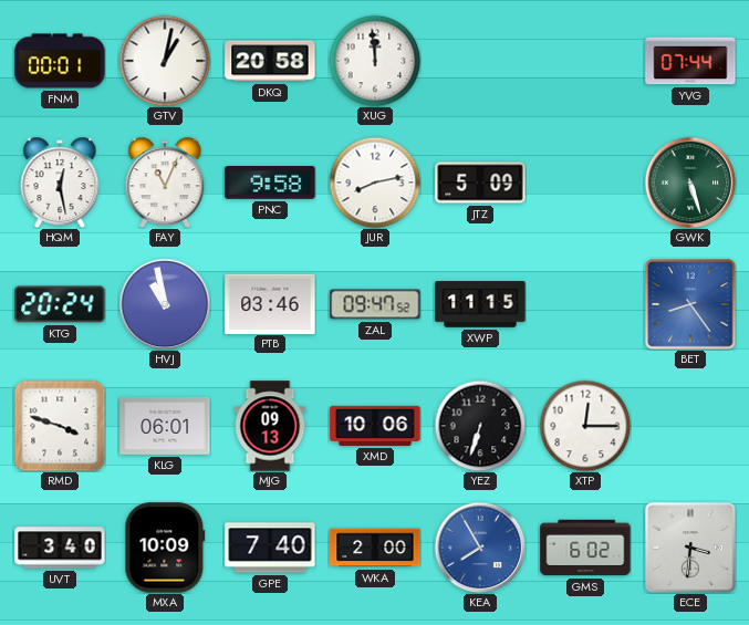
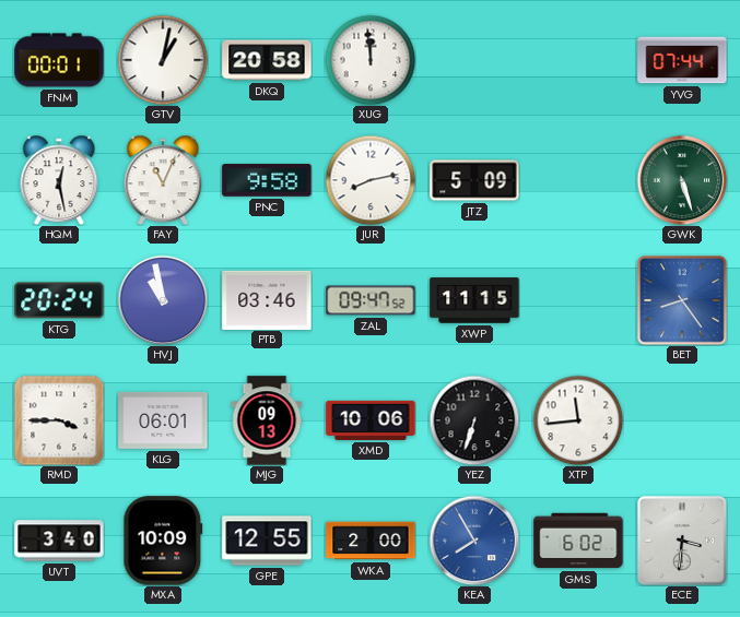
RMD: 3:48 -> 3:45
XTP: 12:15 -> 11:44
GPE: 7:40 -> 12:55
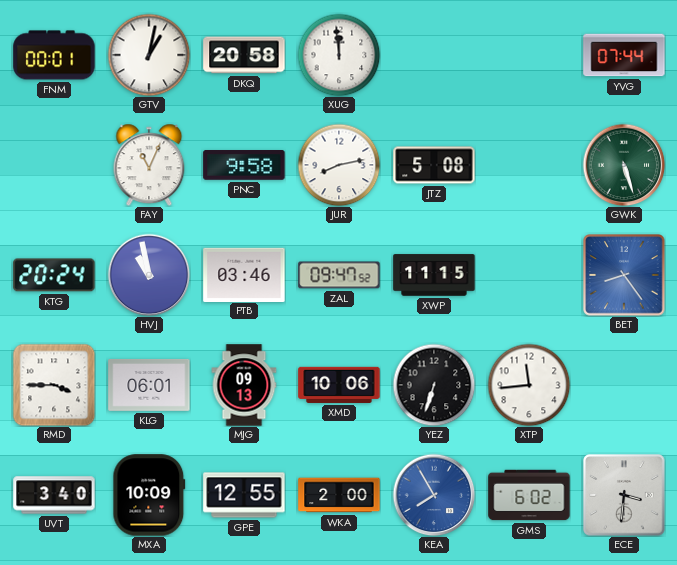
HQM: 12:28 -> none
JTZ: 5:09 -> 5:08
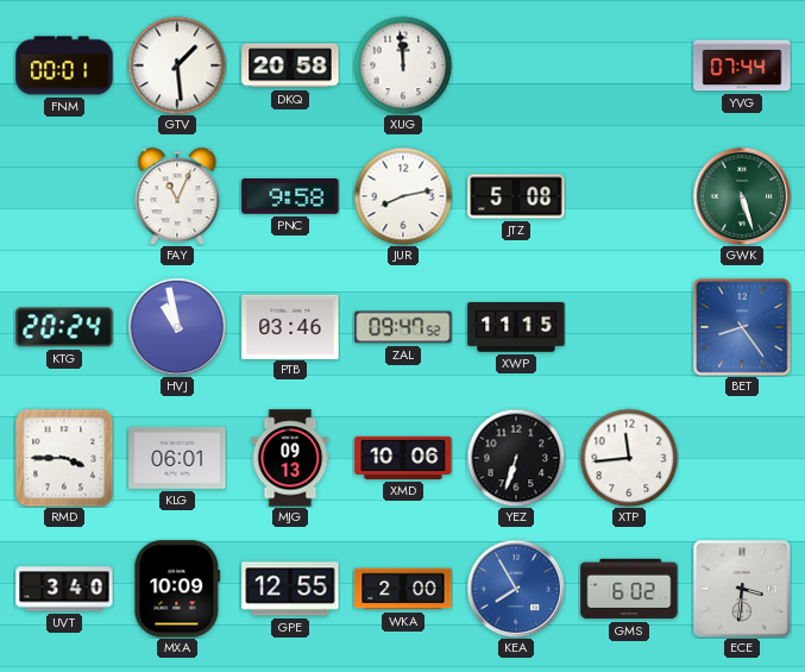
GTV: 1:02 -> 1:29
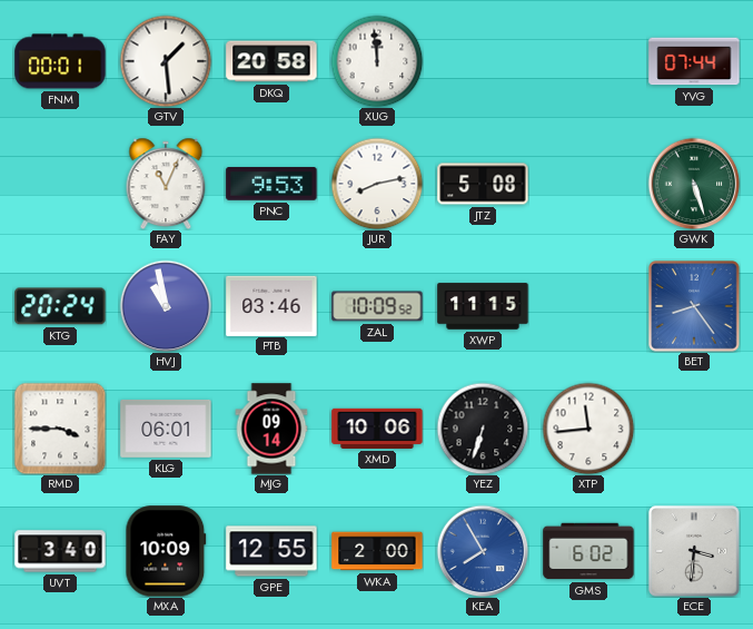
PNC: 9:58 -> 9:53
ZAL: 09:47 -> 10:09
MJG: 09:13 -> 09:14
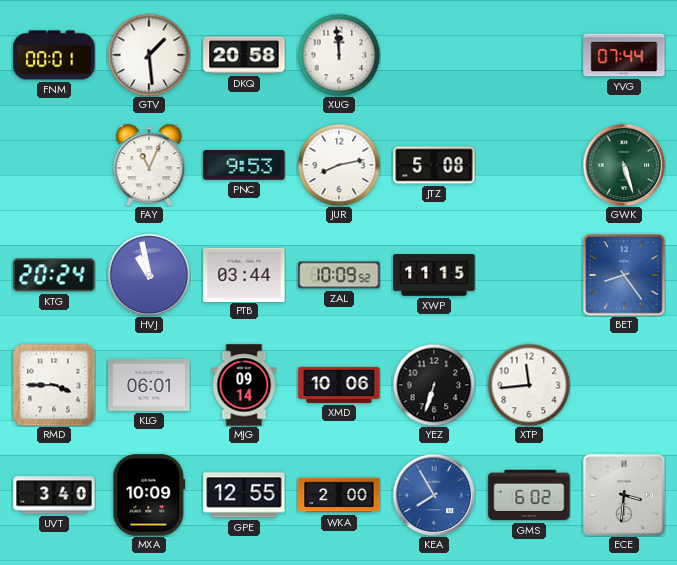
PTB: 03:46 -> 03:44
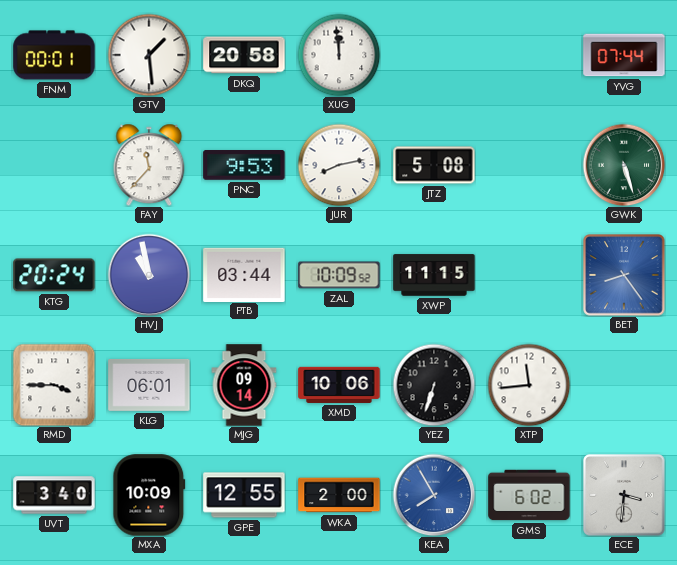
FAY: 11:04 -> 11:37
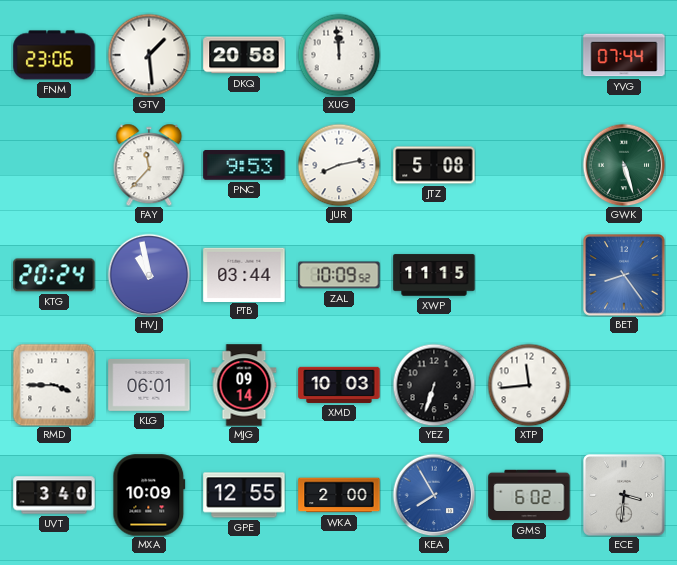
FNM: 00:01 -> 23:06
XMD: 10:06 -> 10:03
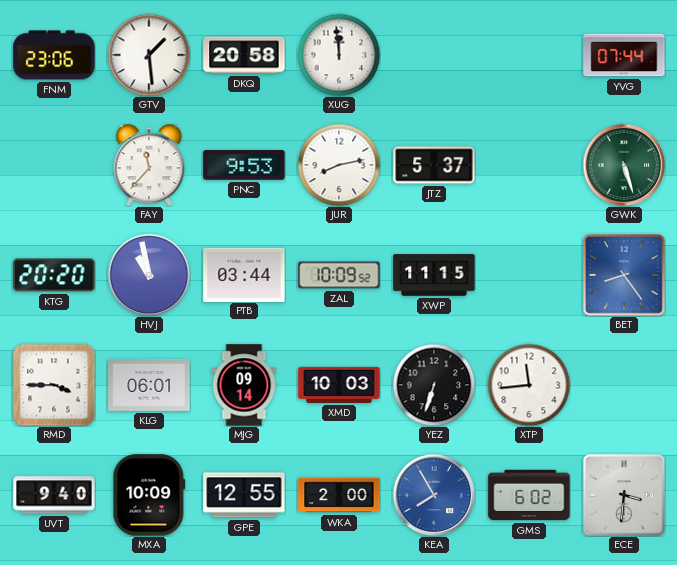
JTZ: 5:08 -> 5:37
KTG: 20:24 -> 20:20
UVT: 3:40 -> 9:40
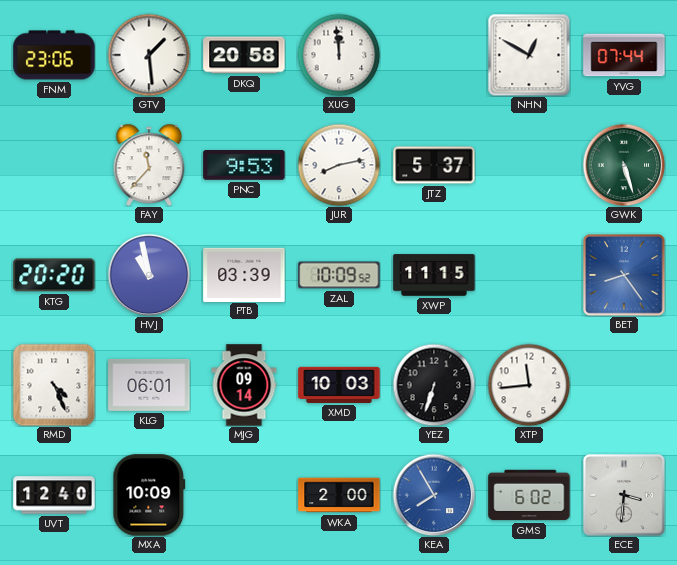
NHN: none -> 12:50
PTB: 03:44 -> 03:39
RMD: 3:45 -> 4:26
UVT: 9:40 -> 12:40
GPE: 12:55 -> none
